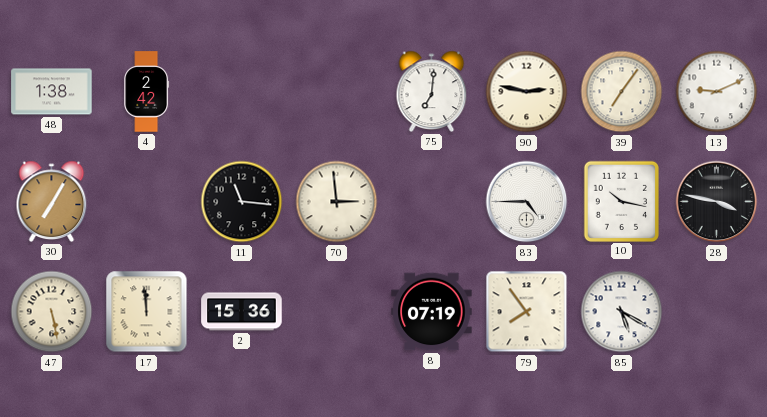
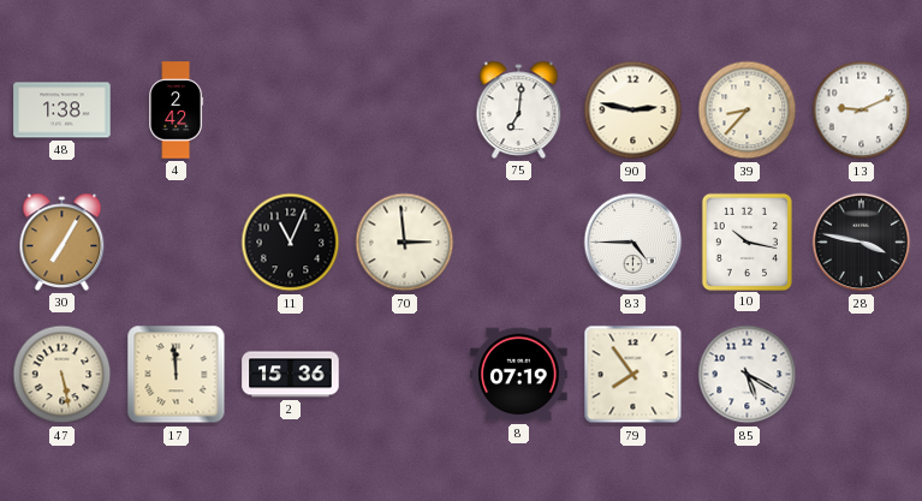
39: 7:06 -> 8:37
11: 11:16 -> 11:04
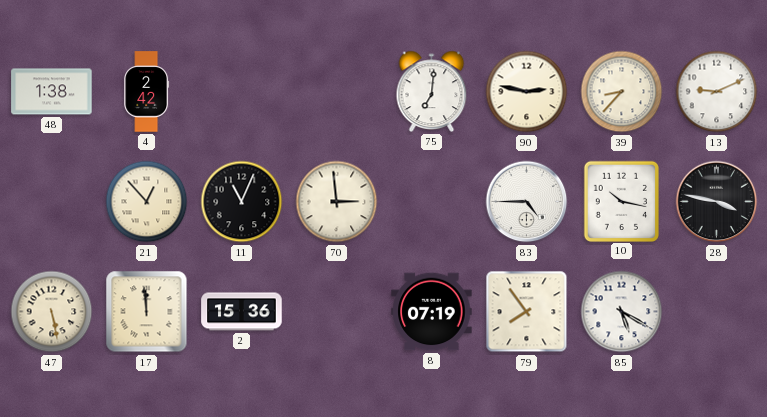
30: 7:05 -> none
21: none -> 12:53
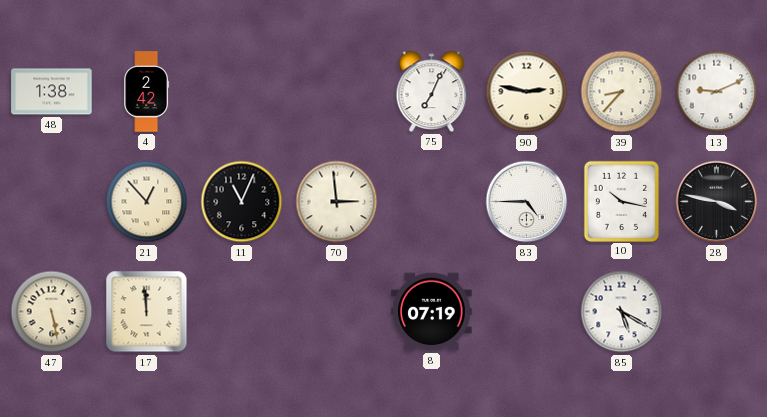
75: 7:01 -> 7:04
2: 15:36 -> none
79: 7:54 -> none
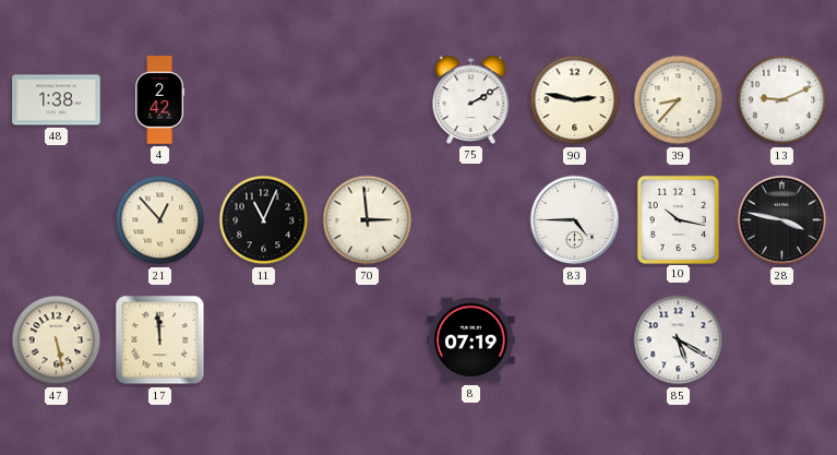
75: 7:04 -> 2:10
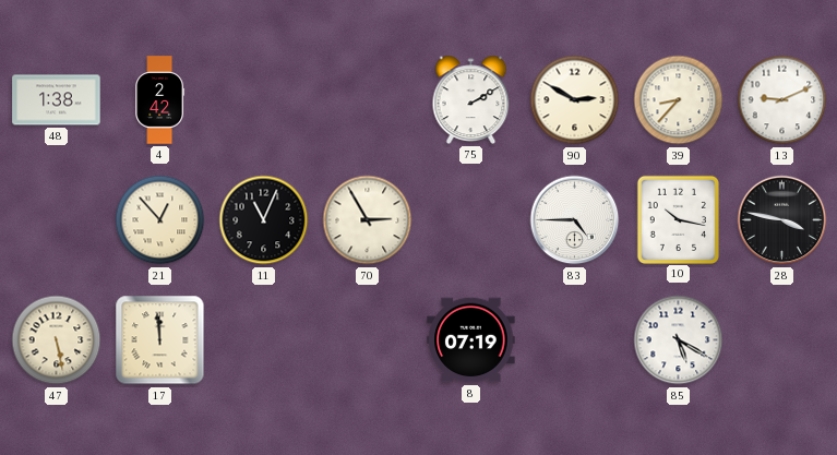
90: 2:47 -> 2:50
70: 2:59 -> 2:55
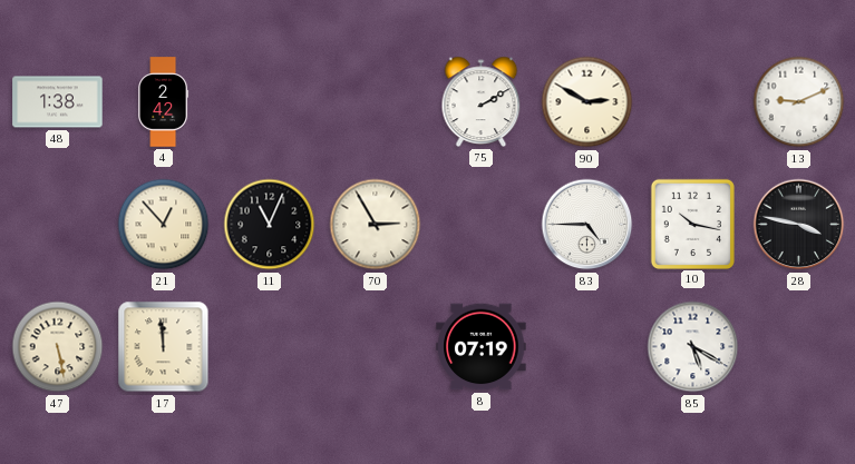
39: 8:37 -> none
